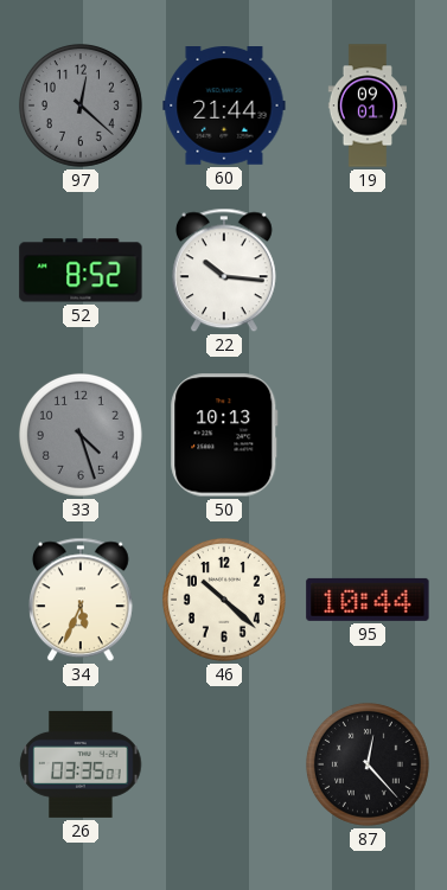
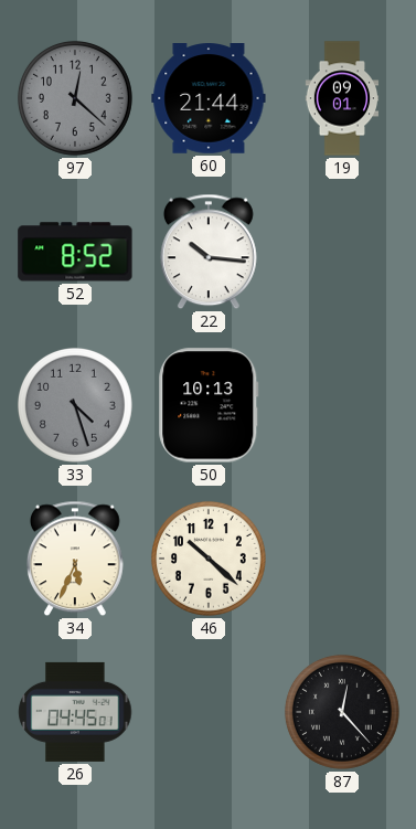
95: 10:44 -> none
26: 03:35 -> 04:45
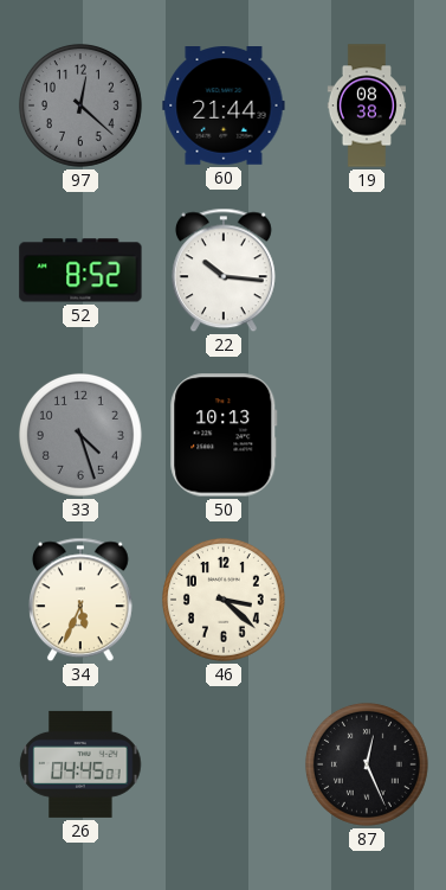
19: 09:01 -> 08:38
46: 10:22 -> 3:22
87: 12:23 -> 12:26
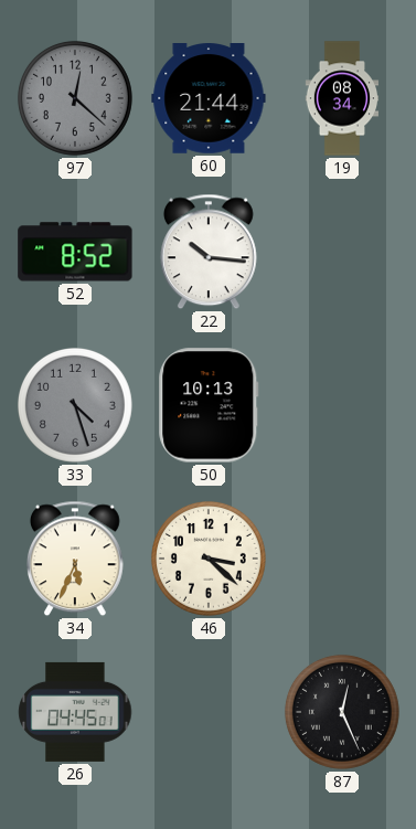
19: 08:38 -> 08:34
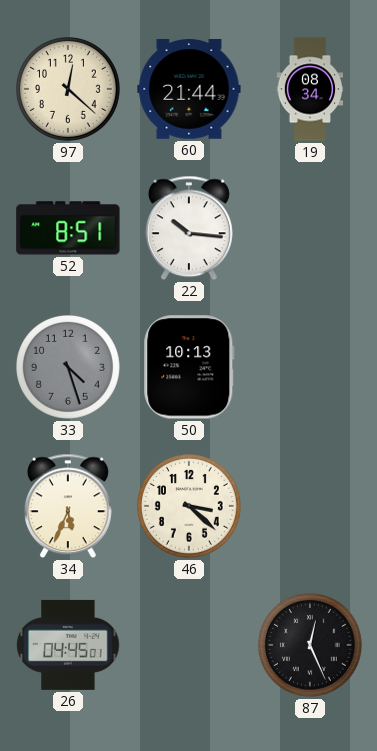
97 dial: grey -> cream
52: 8:52 -> 8:51
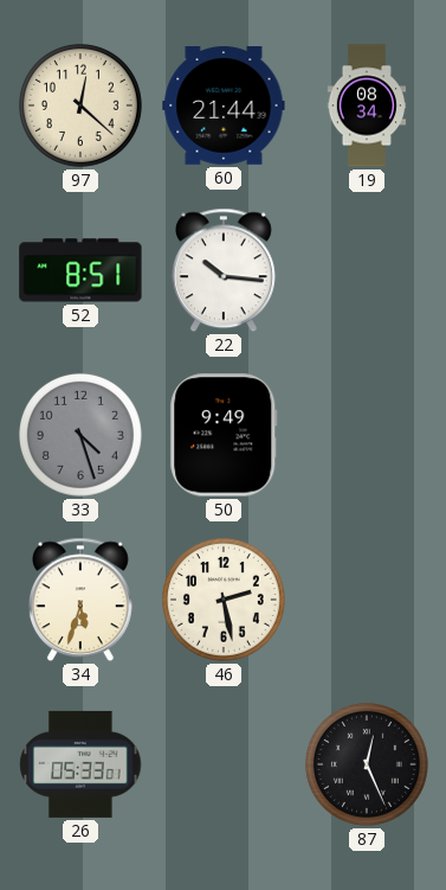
50: 10:13 -> 9:49
34: 5:34 -> 5:33
46: 3:22 -> 2:28
26: 04:45 -> 05:33
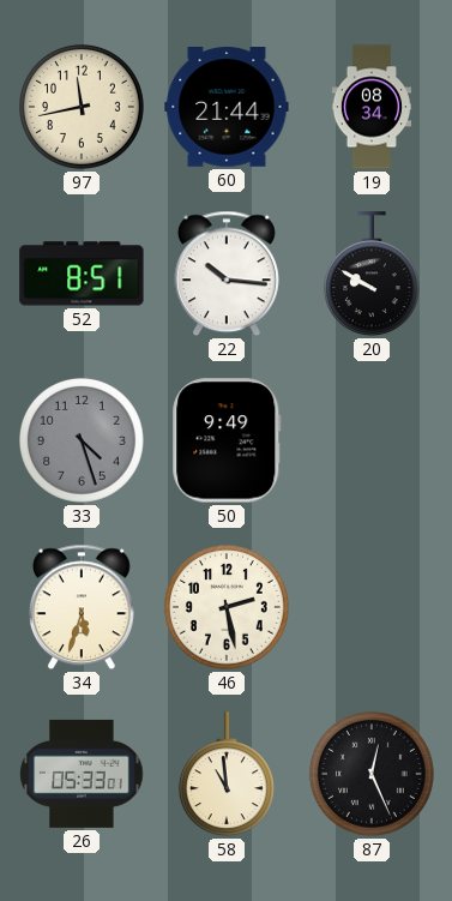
97: 12:22 -> 11:43
20: none -> 9:50
58: none -> 10:59
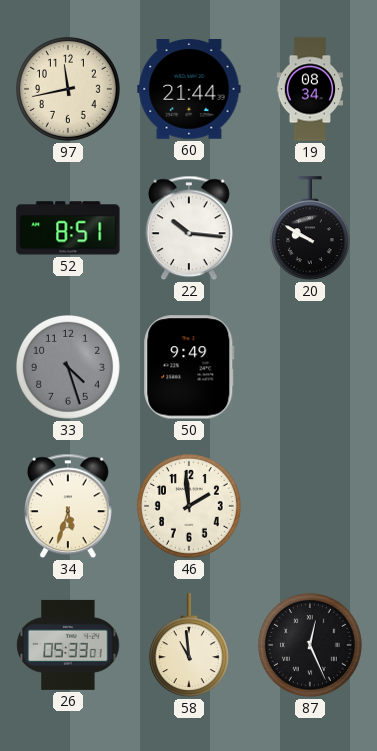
46: 2:28 -> 1:59
